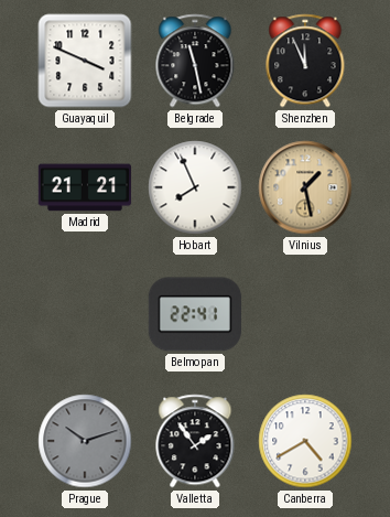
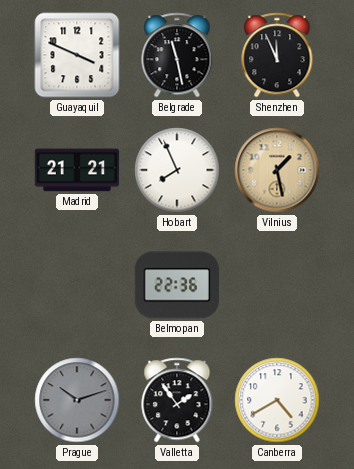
Belmopan: 22:41 -> 22:36
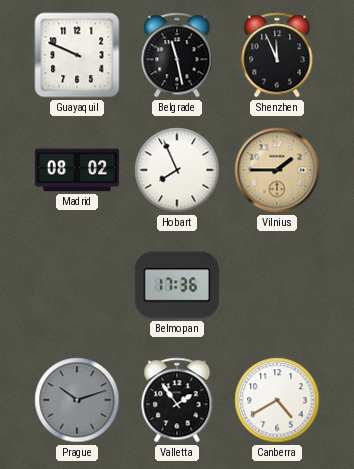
Guayaquil: 3:49 -> 9:49
Madrid: 21:21 -> 08:02
Vilnius: 1:28 -> 1:45
Belmopan: 22:36 -> 17:36
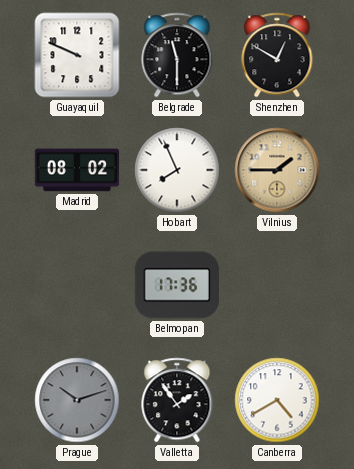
Belgrade: 11:28 -> 11:30
Shenzhen: 11:56 -> 12:50
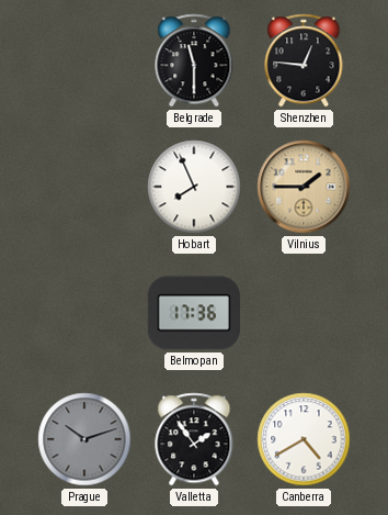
Guayaquil: 9:49 -> none
Shenzhen: 12:50 -> 12:46
Madrid: 08:02 -> none
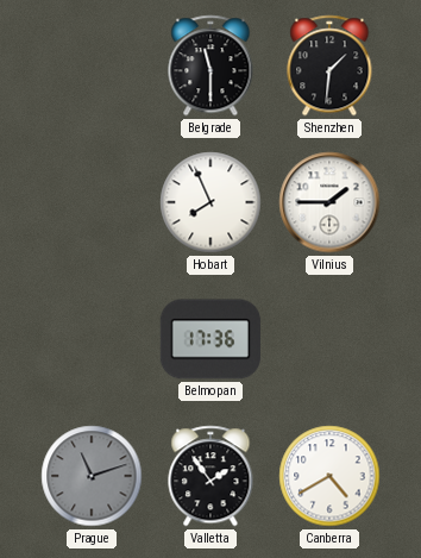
Shenzhen: 12:46 -> 1:31
Vilnius dial: champagne -> white
Prague: 10:12 -> 11:12
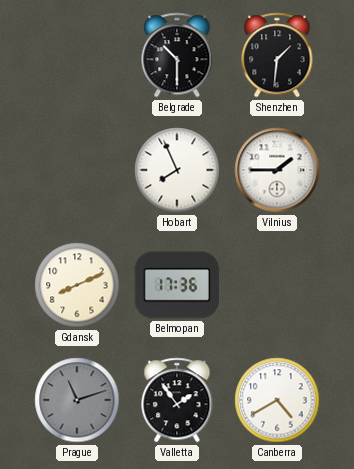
Belgrade: 11:30 -> 10:30
Gdansk: none -> 8:11
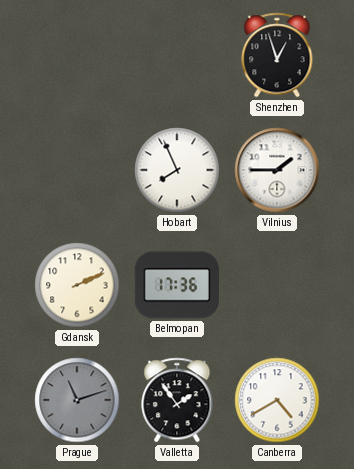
Belgrade: 10:30 -> none
Shenzhen: 1:31 -> 12:57
Gdansk: 8:11 -> 2:11
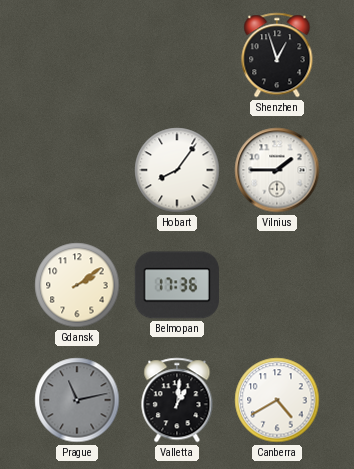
Hobart: 7:56 -> 8:06
Gdansk: 2:11 -> 2:09
Prague: 11:12 -> 11:13
Valletta: 1:54 -> 1:01
